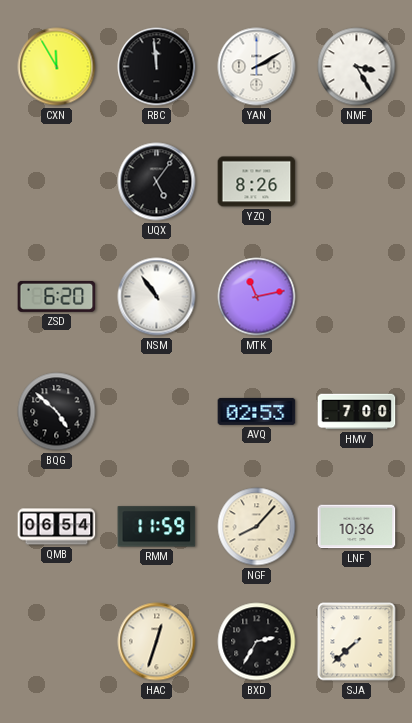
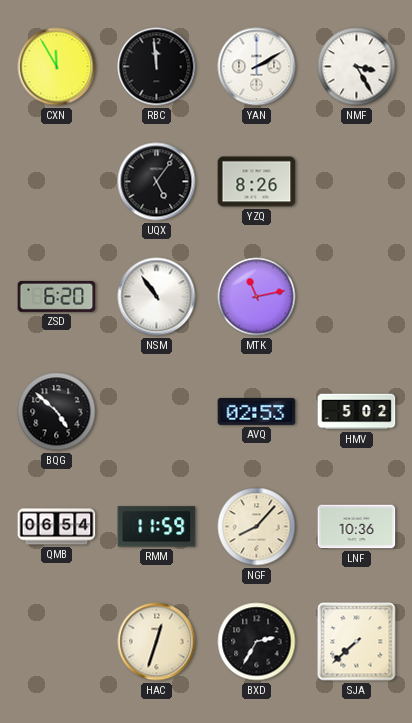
HMV: 7:00 -> 5:02
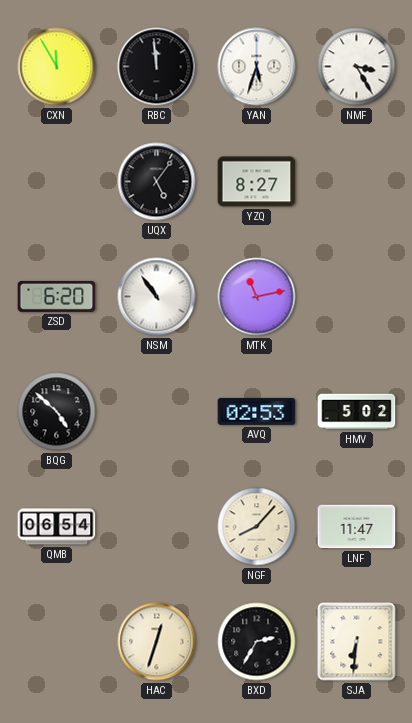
YAN: 2:10 -> 5:33
YZQ: 8:26 -> 8:27
RMM: 11:59 -> none
LNF: 10:36 -> 11:47
SJA: 7:38 -> 6:31
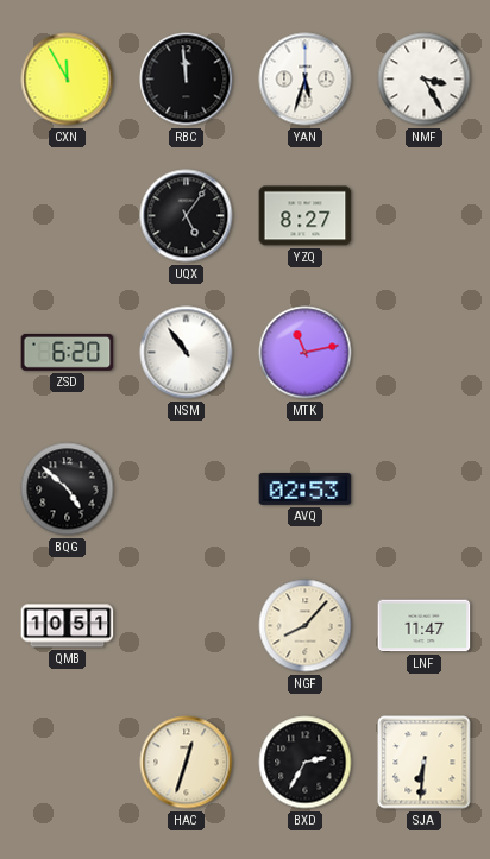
HMV: 5:02 -> none
QMB: 06:54 -> 10:51
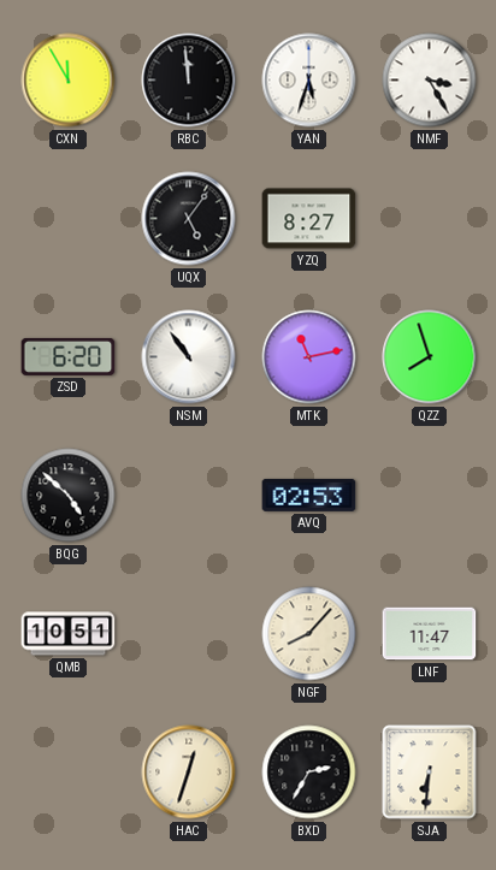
QZZ: none -> 7:57
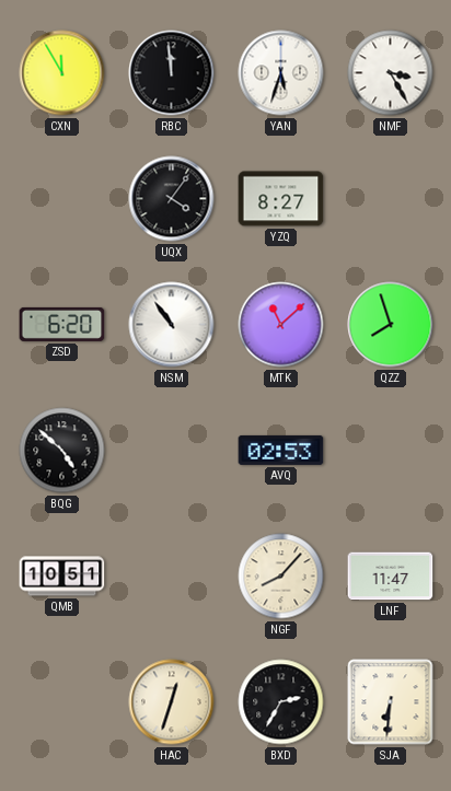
UQX: 5:06 -> 4:06
MTK: 11:13 -> 11:08
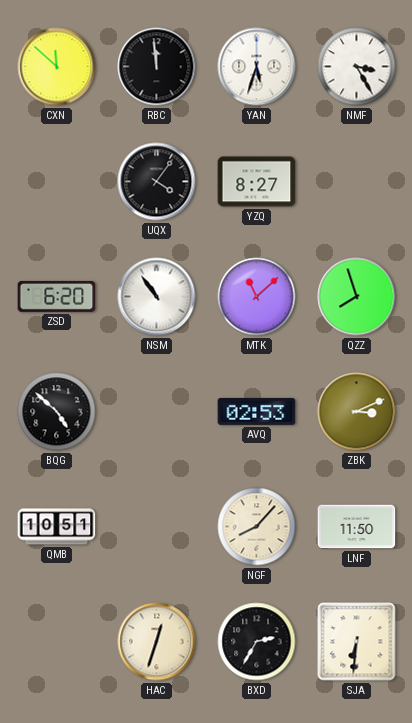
CXN: 11:55 -> 11:52
ZBK: none -> 3:11
LNF: 11:47 -> 11:50
